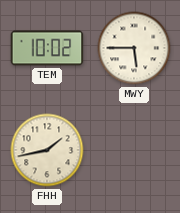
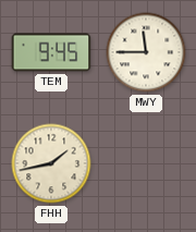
TEM: 10:02 -> 9:45
MWY: 5:45 -> 11:45
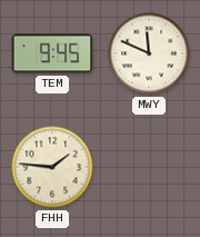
MWY: 11:45 -> 11:49
FHH: 1:43 -> 1:46
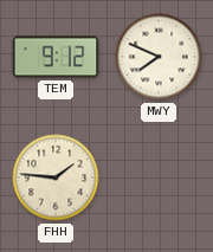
TEM: 9:45 -> 9:12
MWY: 11:49 -> 7:49
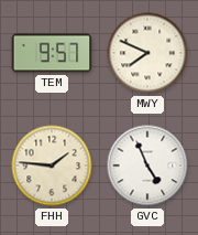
TEM: 9:12 -> 9:57
GVC: none -> 4:56
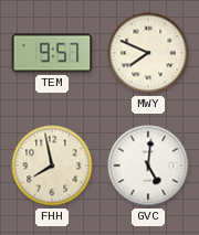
FHH: 1:46 -> 7:58
GVC: 4:56 -> 5:01
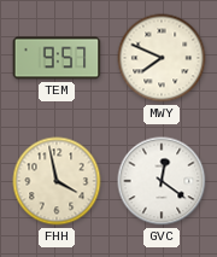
FHH: 7:58 -> 3:58
GVC: 5:01 -> 12:21
